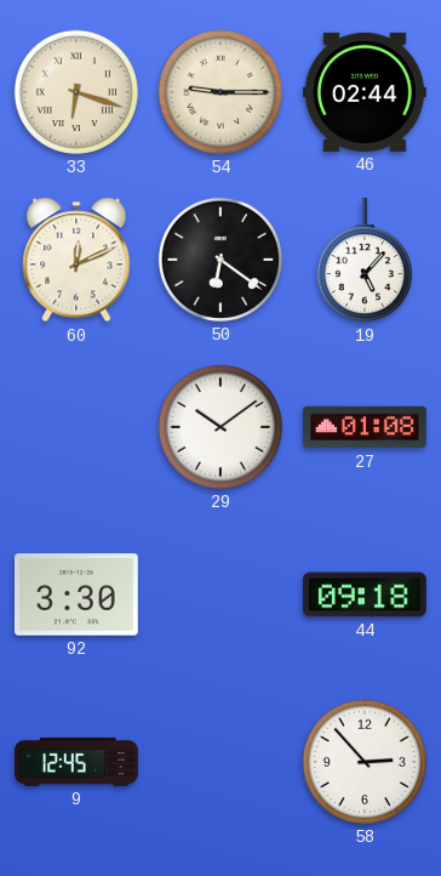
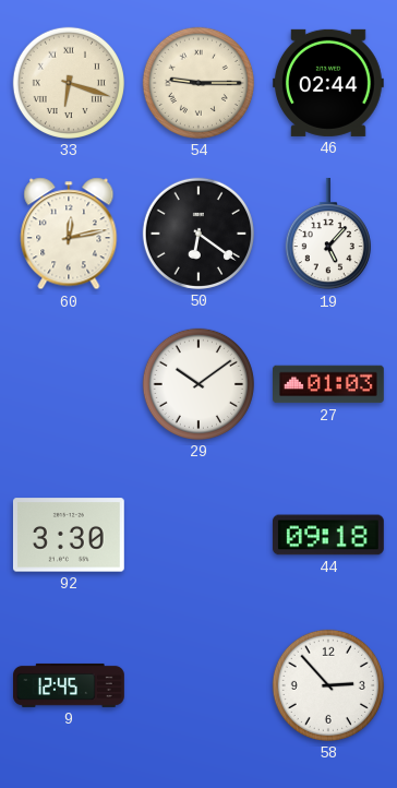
60: 12:11 -> 12:13
27: 01:08 -> 01:03
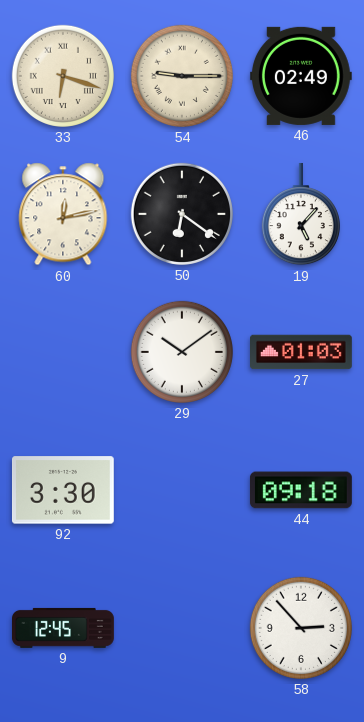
46: 02:44 -> 02:49
